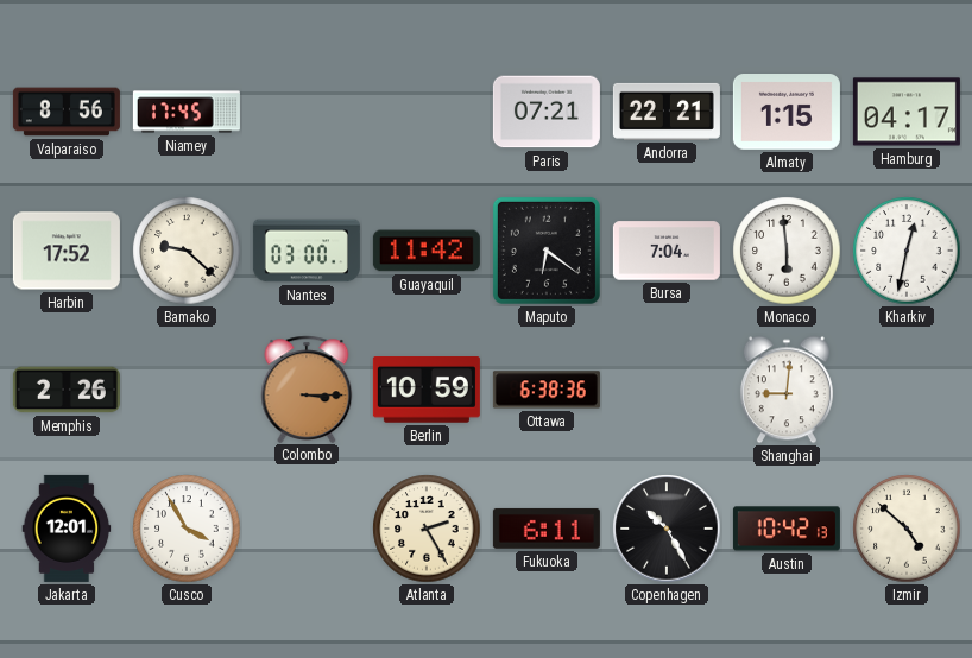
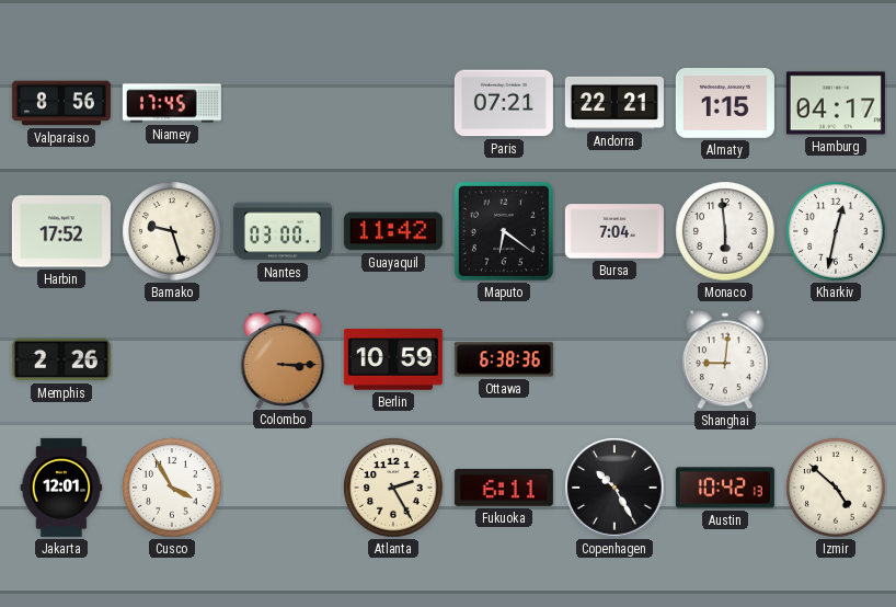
Bamako: 9:22 -> 9:27
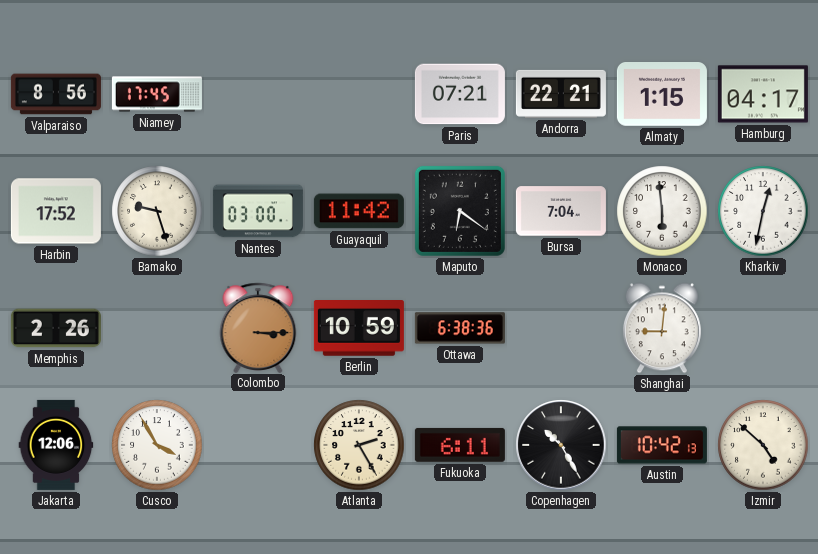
Jakarta: 12:01 -> 12:06
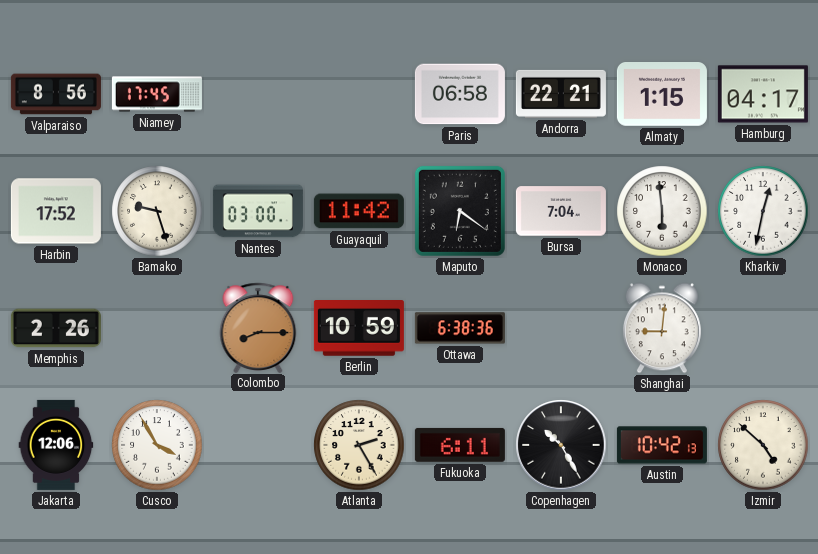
Paris: 07:21 -> 06:58
Colombo: 3:15 -> 8:15
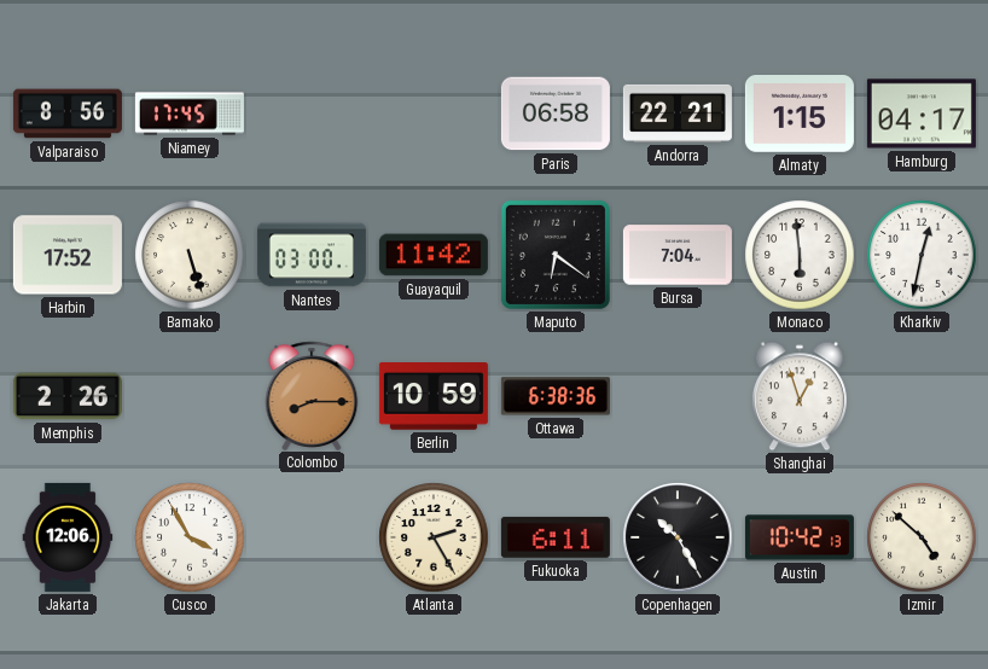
Bamako: 9:27 -> 5:27
Shanghai: 9:01 -> 12:57
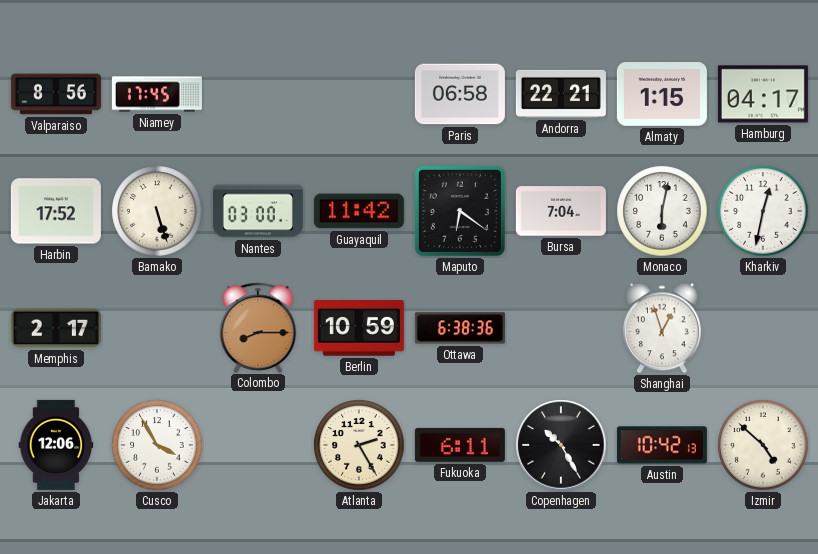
Monaco: 5:59 -> 6:02
Memphis: 2:26 -> 2:17
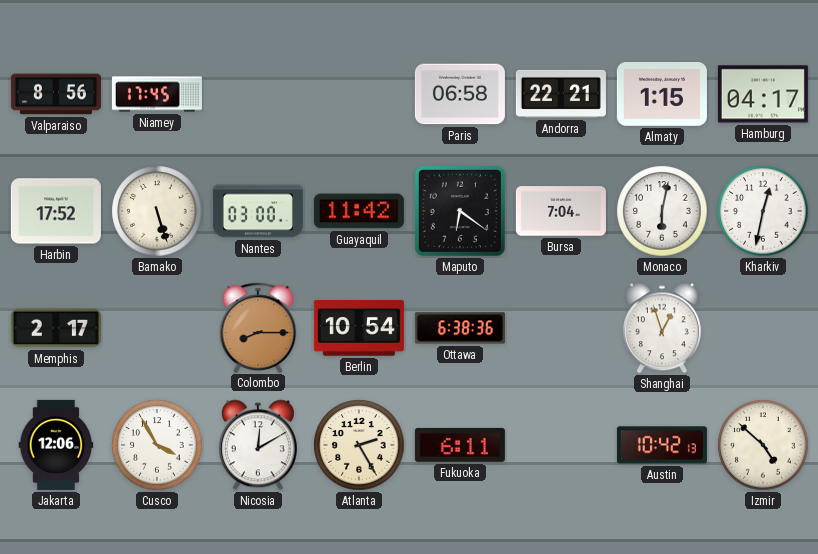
Berlin: 10:59 -> 10:54
Nicosia: none -> 12:10
Copenhagen: 10:25 -> none
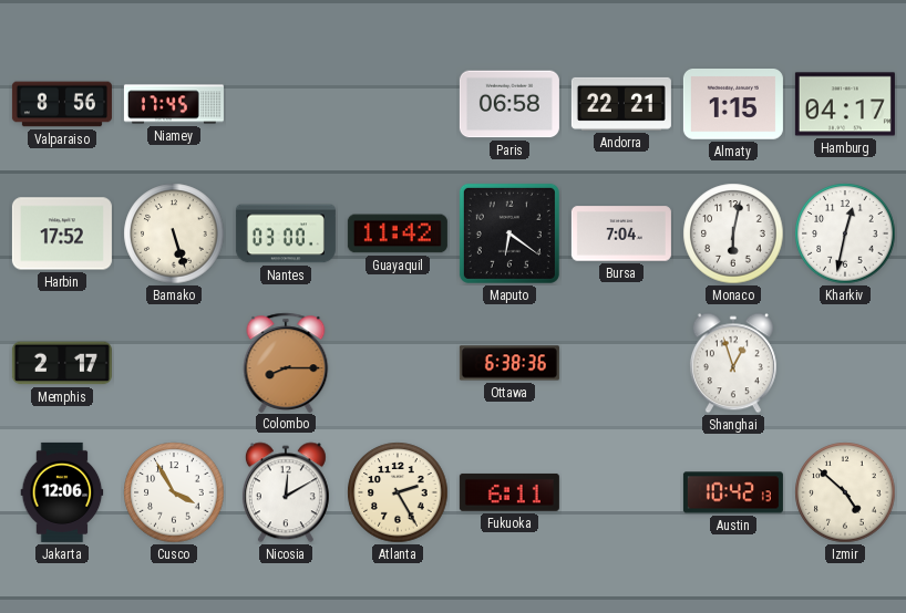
Berlin: 10:54 -> none
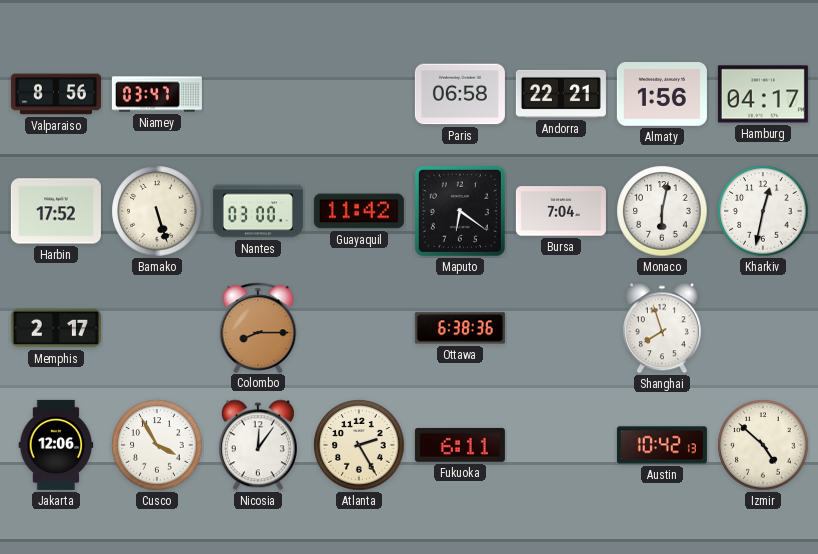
Niamey: 17:45 -> 03:47
Almaty: 1:15 -> 1:56
Shanghai: 12:57 -> 7:57
Nicosia: 12:10 -> 12:06
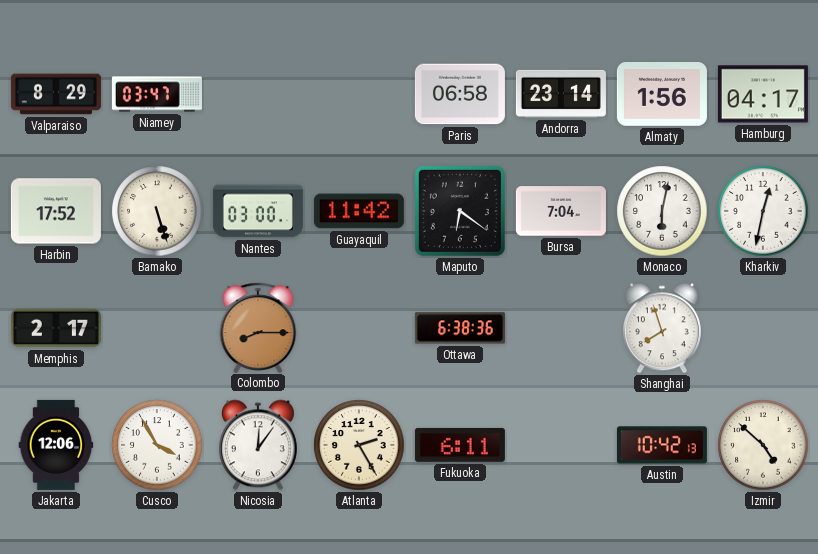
Valparaiso: 8:56 -> 8:29
Andorra: 22:21 -> 23:14
